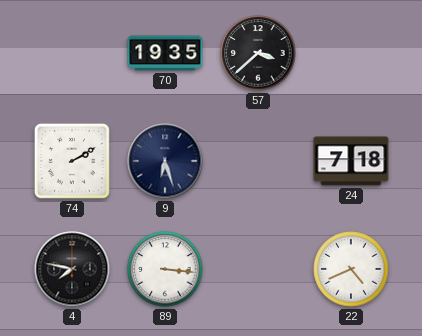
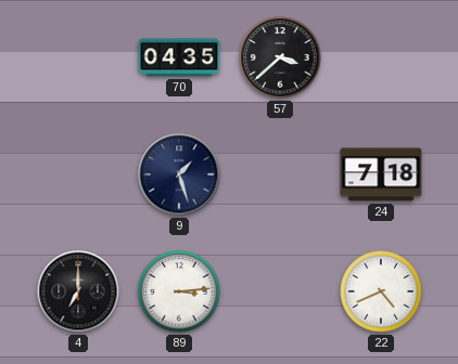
70: 19:35 -> 04:35
74: 2:10 -> none
9: 6:27 -> 1:27
4: 7:47 -> 7:00
89: 3:16 -> 3:14
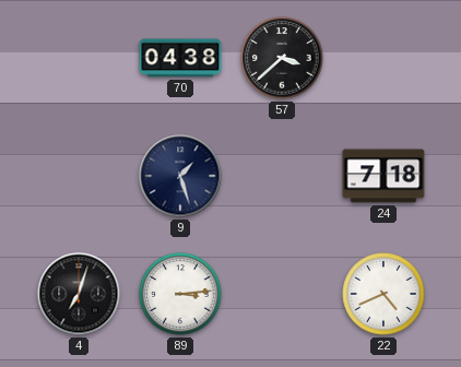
70: 04:35 -> 04:38
4: 7:00 -> 7:03
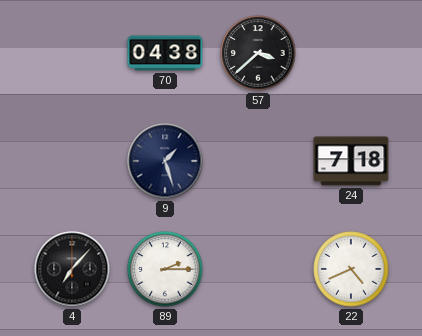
4: 7:03 -> 7:07
89: 3:14 -> 2:15
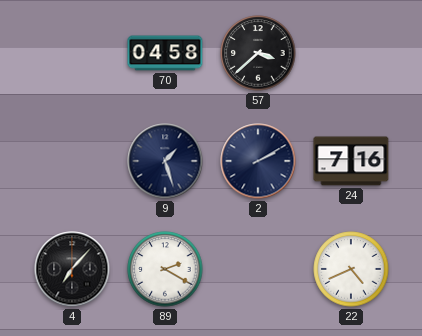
70: 04:38 -> 04:58
2: none -> 2:10
24: 7:18 -> 7:16
89: 2:15 -> 2:20
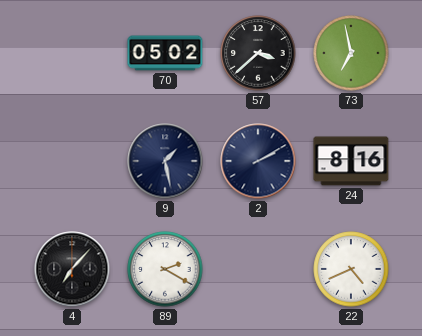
70: 04:58 -> 05:02
73: none -> 6:58
9: 1:27 -> 1:28
24: 7:16 -> 8:16
